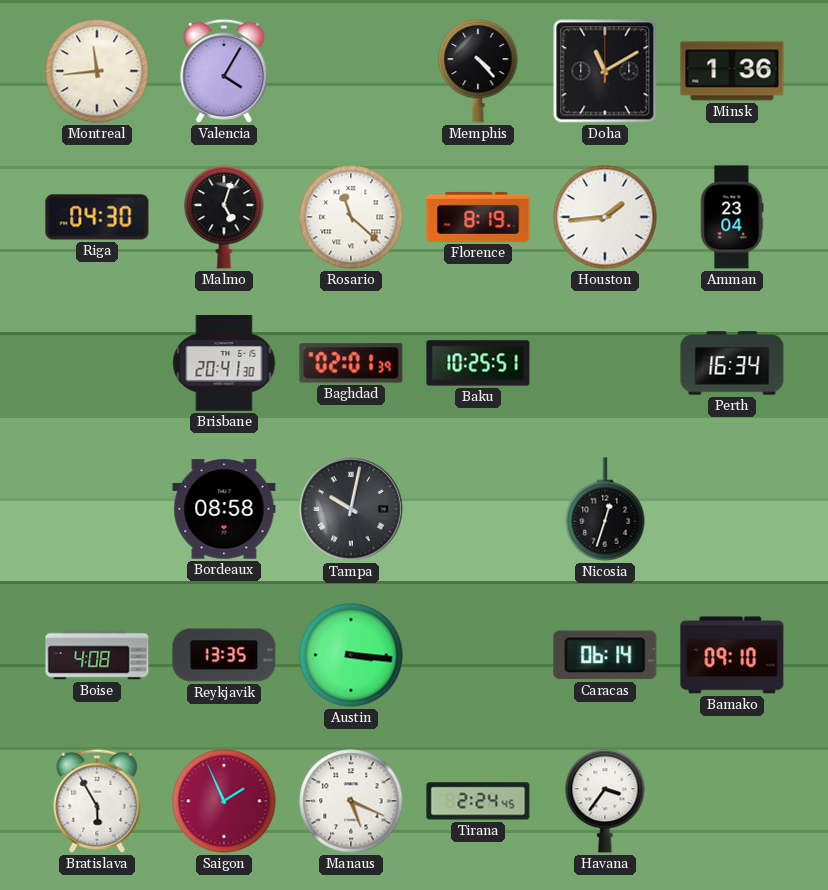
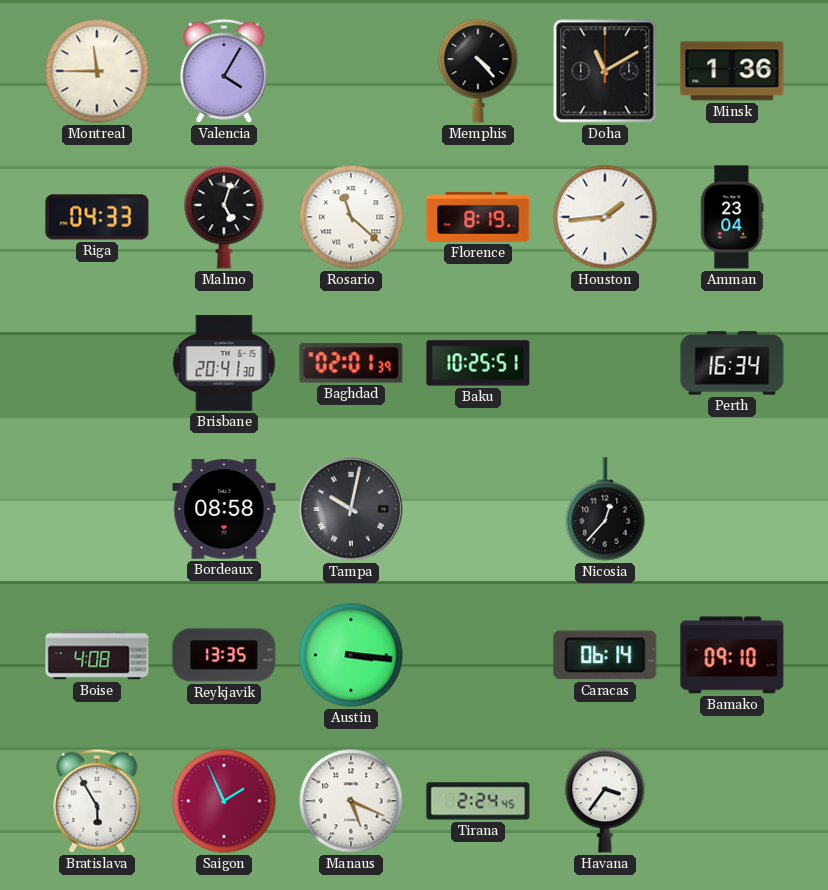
Montreal: 11:44 -> 11:45
Riga: 04:30 -> 04:33
Nicosia: 12:33 -> 12:37
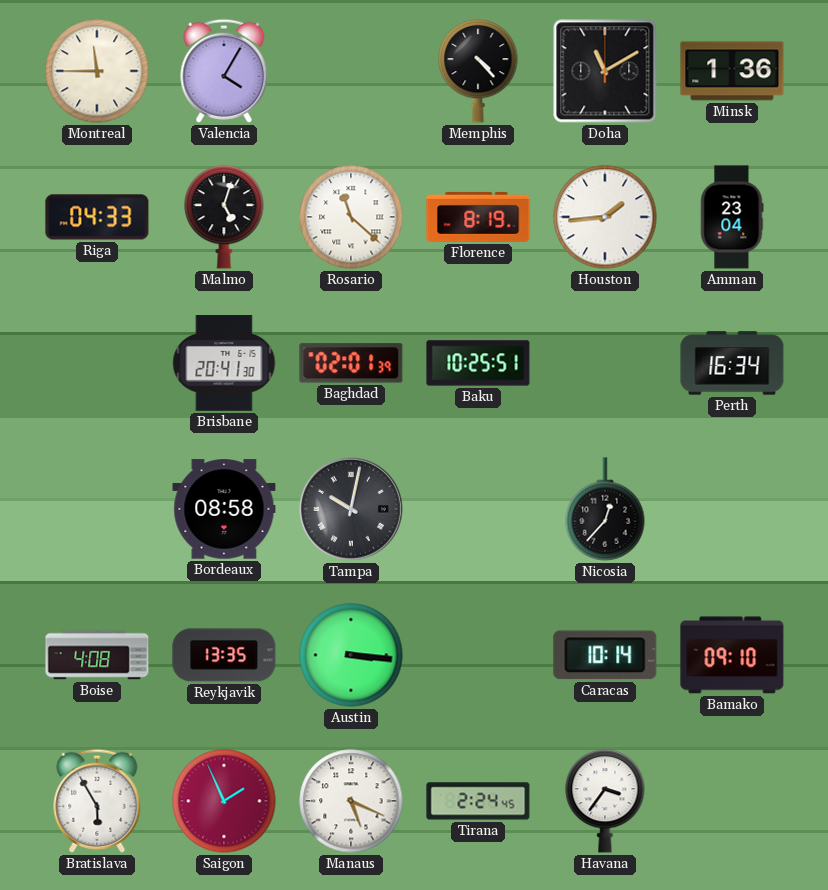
Caracas: 06:14 -> 10:14
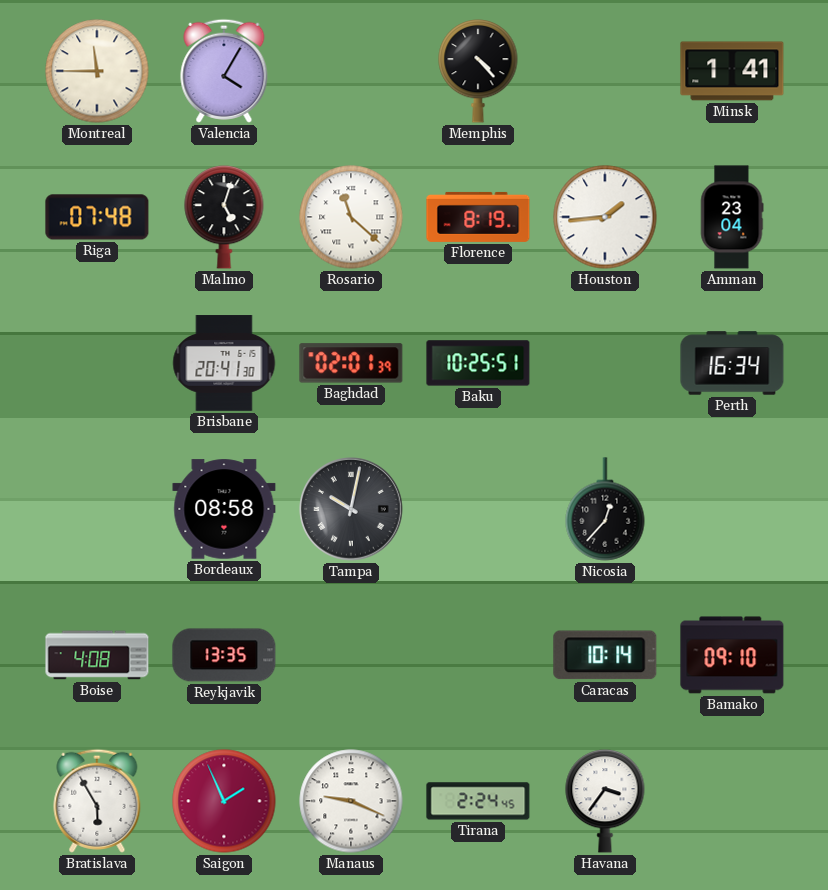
Doha: 11:10 -> none
Minsk: 1:36 -> 1:41
Riga: 04:33 -> 07:48
Austin: 3:16 -> none
Manaus: 5:19 -> 9:19
